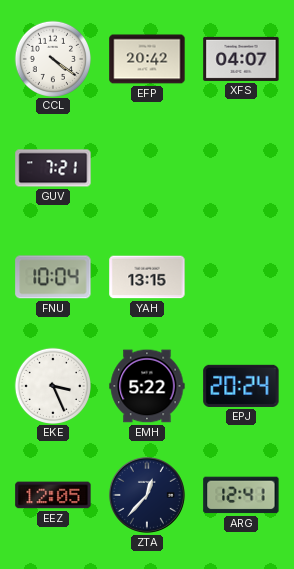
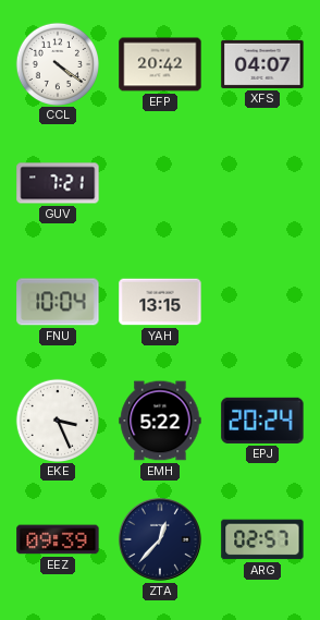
EEZ: 12:05 -> 09:39
ARG: 12:41 -> 02:57
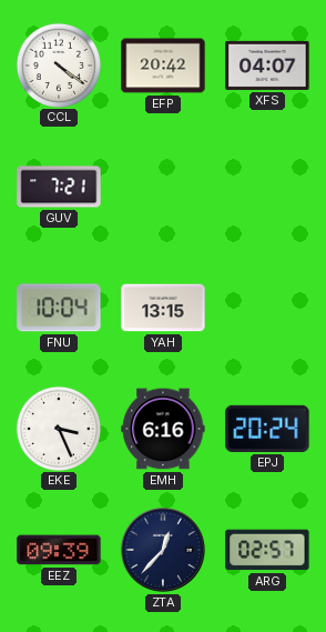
EMH: 5:22 -> 6:16
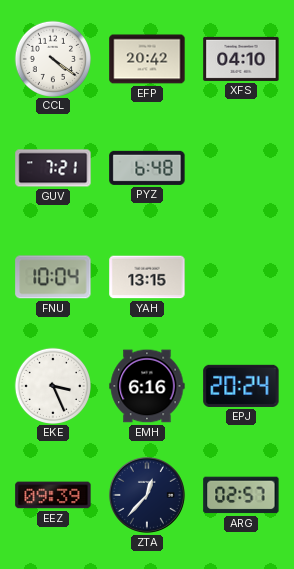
XFS: 04:07 -> 04:10
PYZ: none -> 6:48
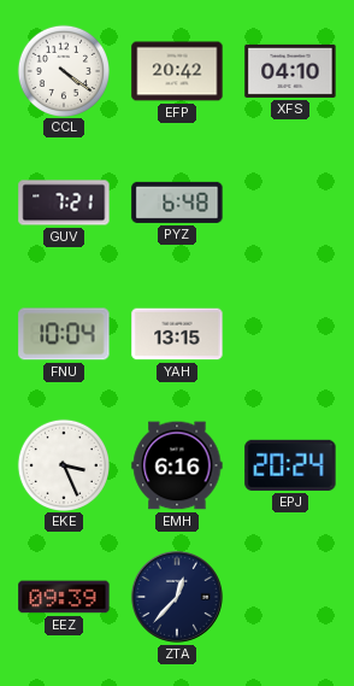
ARG: 02:57 -> none
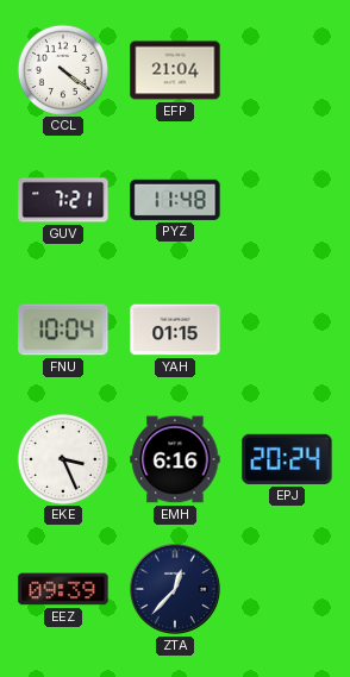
EFP: 20:42 -> 21:04
XFS: 04:10 -> none
PYZ: 6:48 -> 11:48
YAH: 13:15 -> 01:15
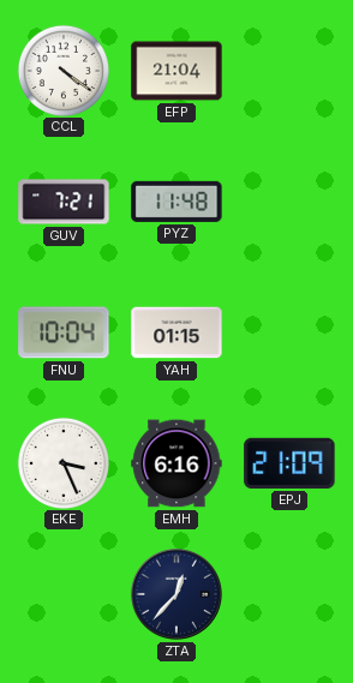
EPJ: 20:24 -> 21:09
EEZ: 09:39 -> none
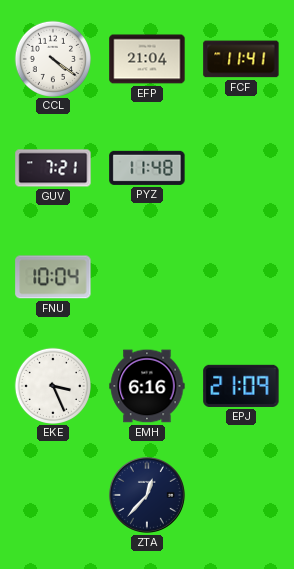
FCF: none -> 11:41
YAH: 01:15 -> none
